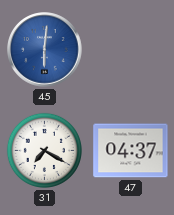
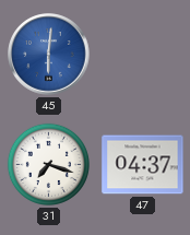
31: 7:20 -> 7:18
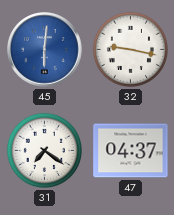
32: none -> 9:17
31: 7:18 -> 7:21
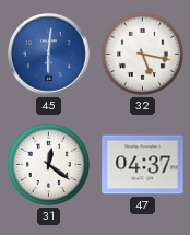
32: 9:17 -> 5:17
31: 7:21 -> 12:21
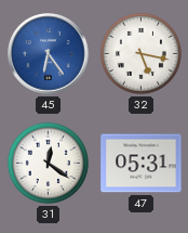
45: 6:01 -> 6:24
47: 04:37 -> 05:31
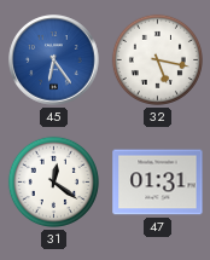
47: 05:31 -> 01:31
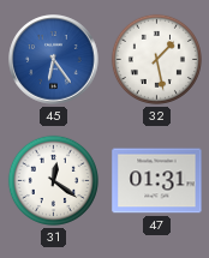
32: 5:17 -> 1:28
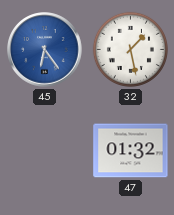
31: 12:21 -> none
47: 01:31 -> 01:32
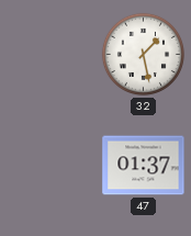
45: 6:24 -> none
47: 01:32 -> 01:37
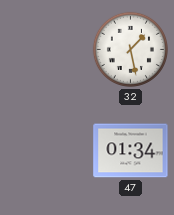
47: 01:37 -> 01:34
